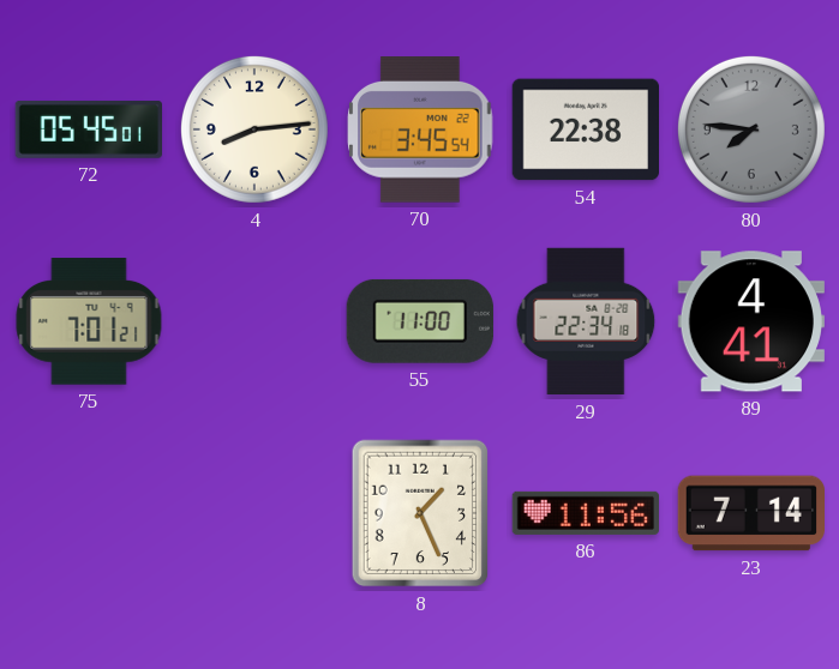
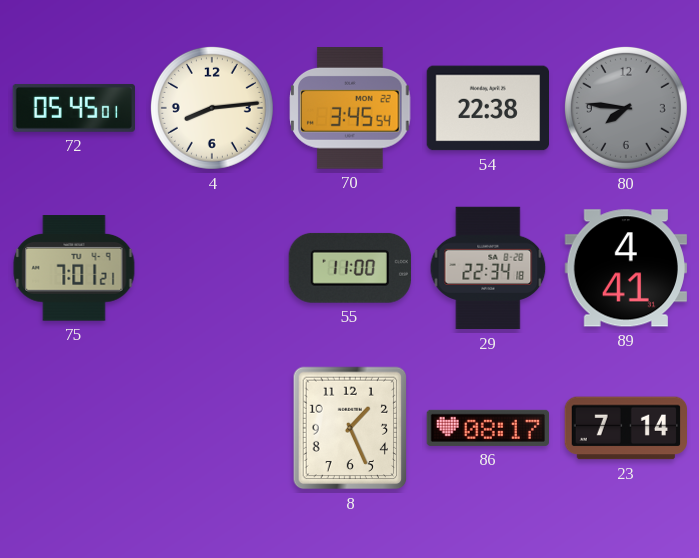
86: 11:56 -> 08:17
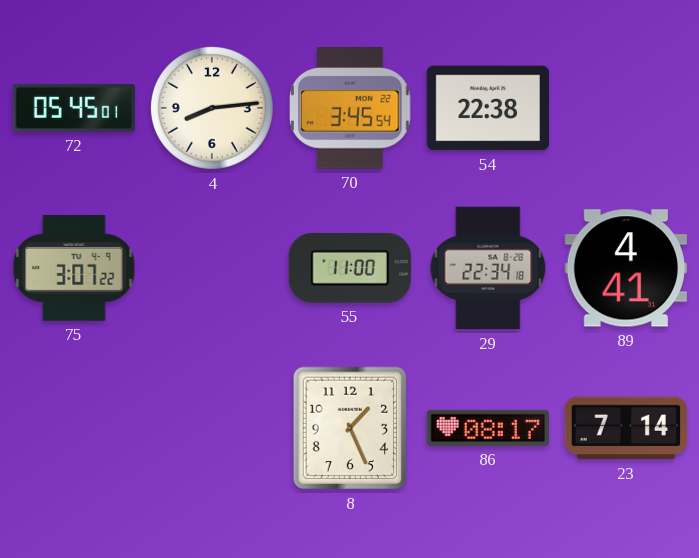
80: 7:46 -> none
75: 7:01 -> 3:07
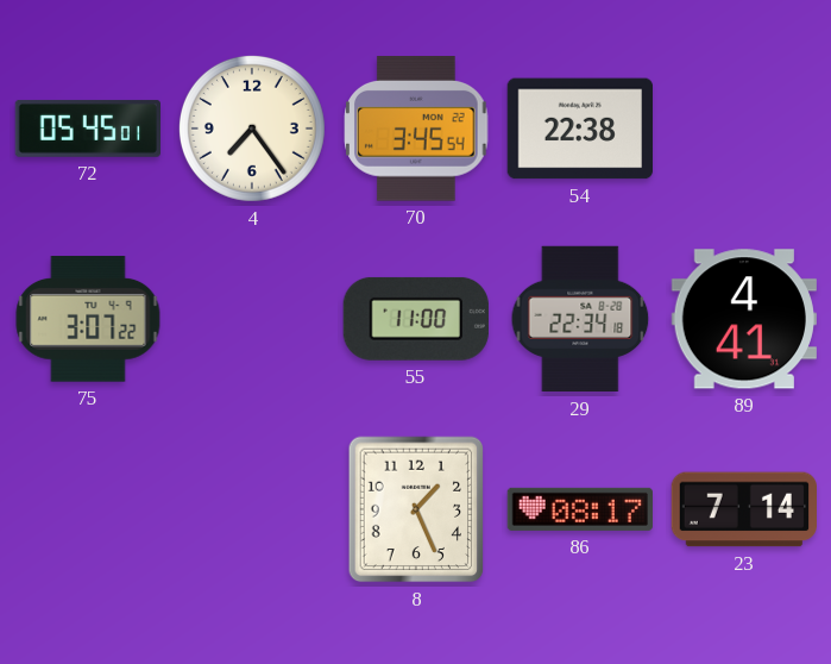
4: 8:14 -> 7:24
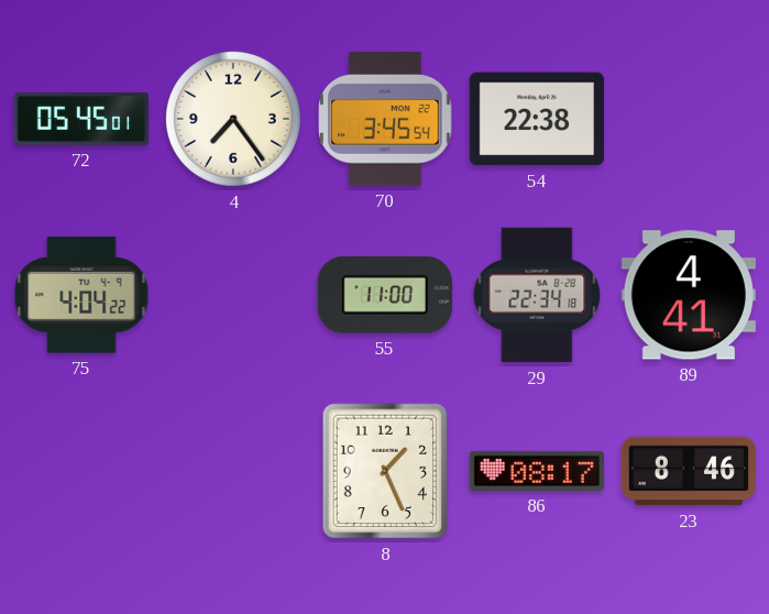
75: 3:07 -> 4:04
23: 7:14 -> 8:46
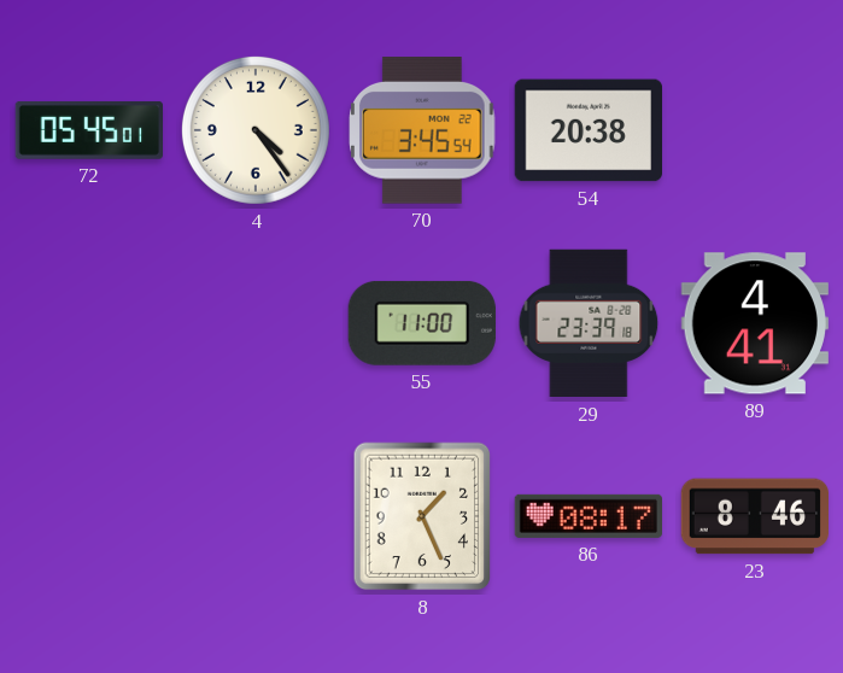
4: 7:24 -> 4:24
54: 22:38 -> 20:38
75: 4:04 -> none
29: 22:34 -> 23:39
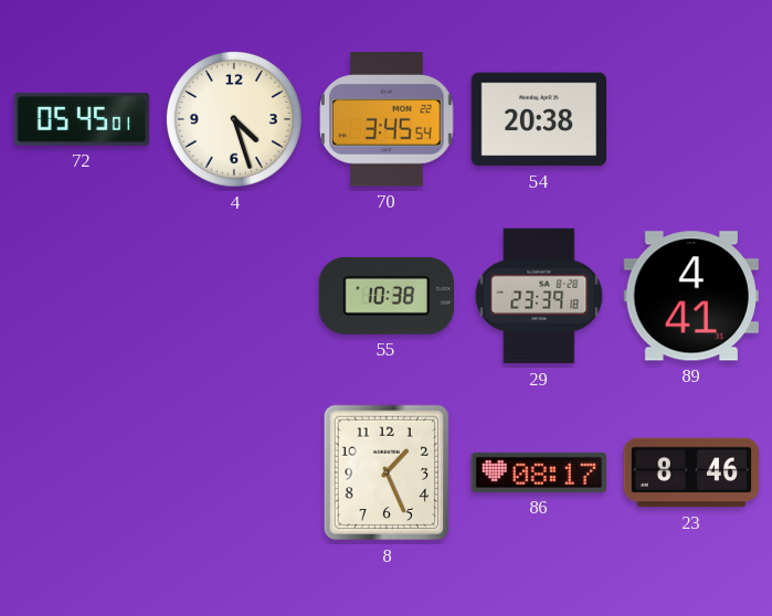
4: 4:24 -> 4:27
55: 11:00 -> 10:38
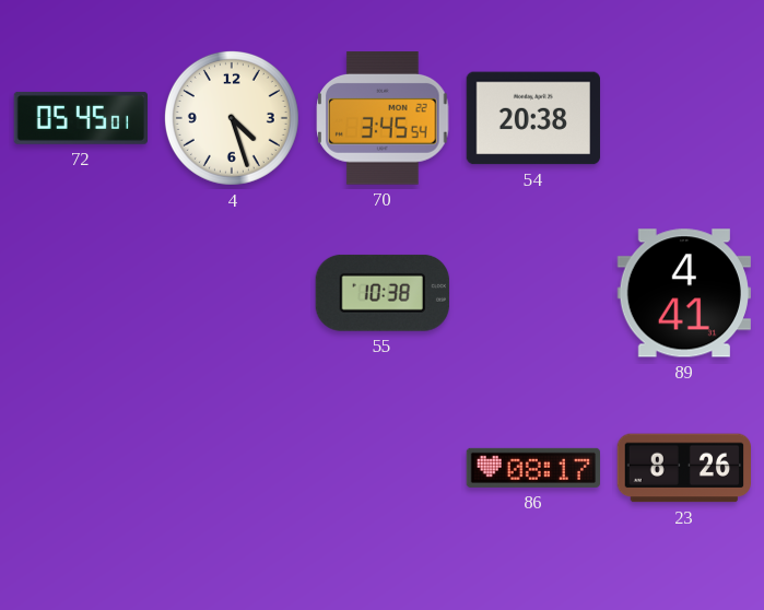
29: 23:39 -> none
8: 1:26 -> none
23: 8:46 -> 8:26
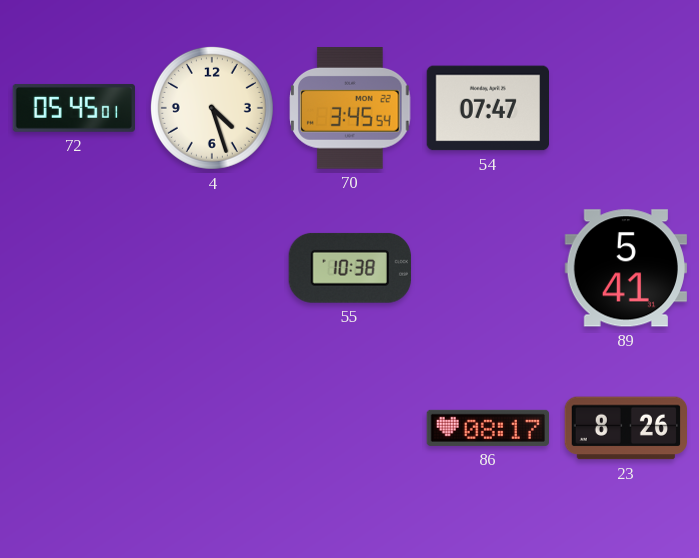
54: 20:38 -> 07:47
89: 4:41 -> 5:41
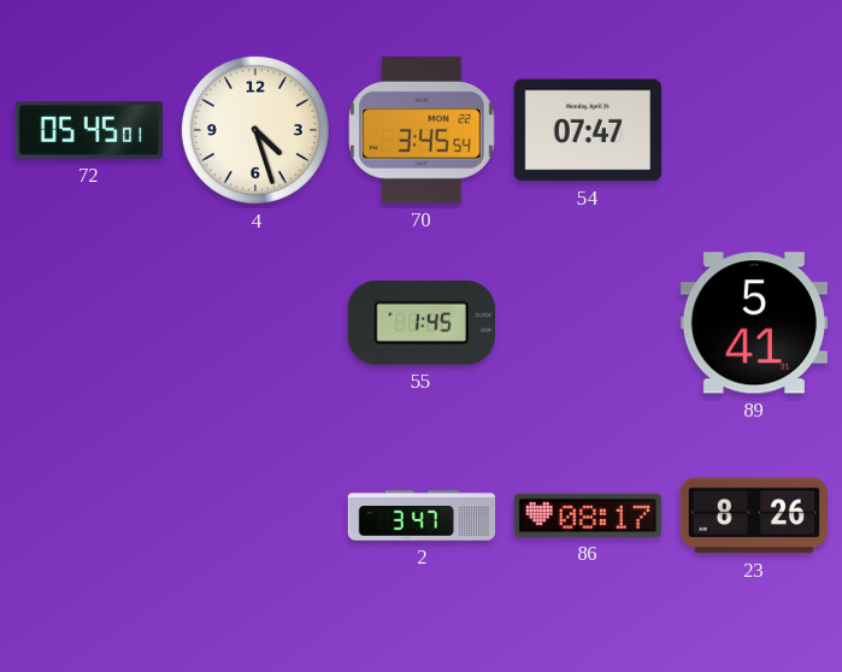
55: 10:38 -> 1:45
2: none -> 3:47
